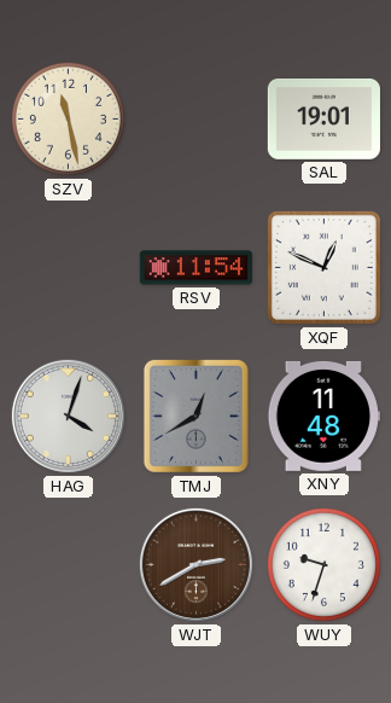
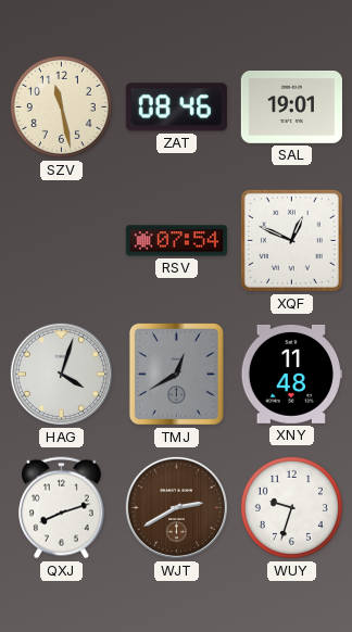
ZAT: none -> 08:46
RSV: 11:54 -> 07:54
QXJ: none -> 8:12
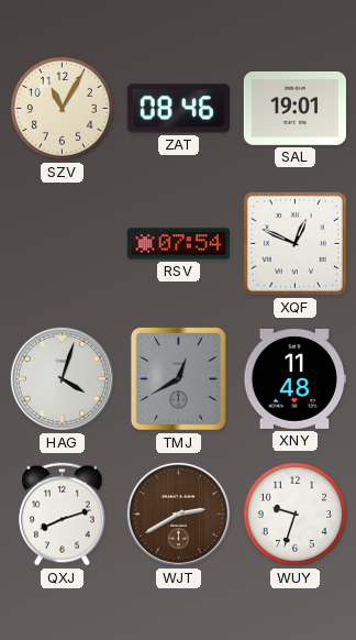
SZV: 11:28 -> 11:05
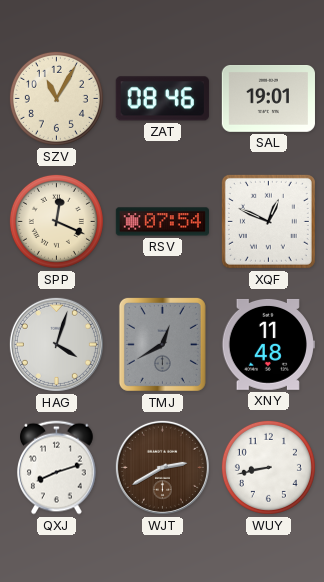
SPP: none -> 12:19
WUY: 9:33 -> 8:43
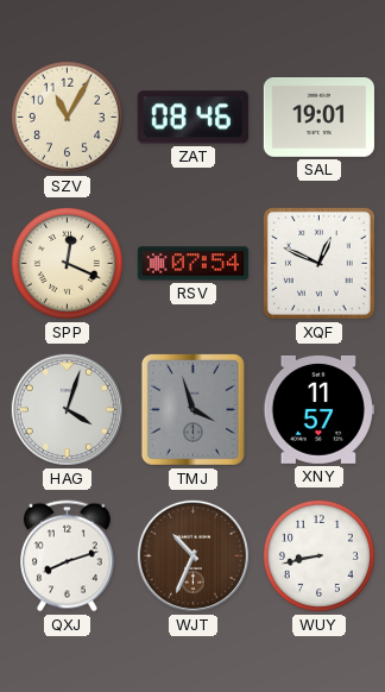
TMJ: 12:40 -> 3:57
XNY: 11:48 -> 11:57
WJT: 2:40 -> 10:34
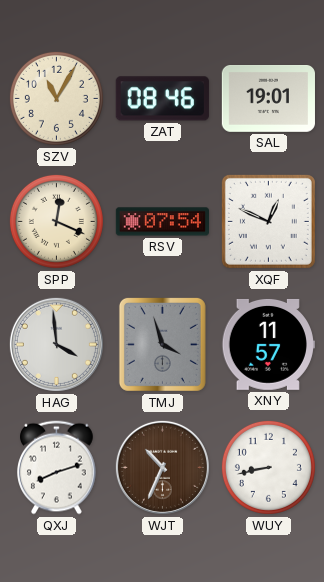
HAG: 4:03 -> 3:59
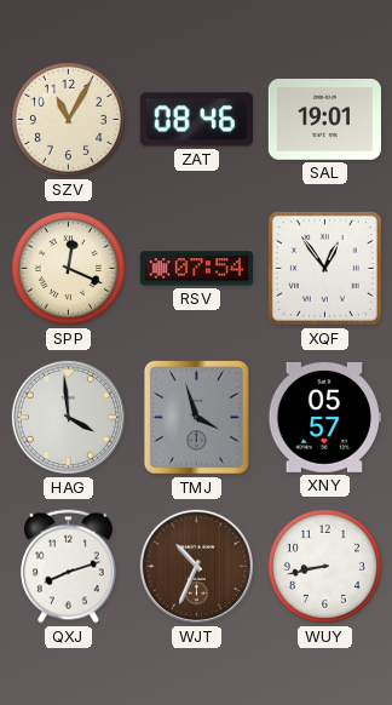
XQF: 12:49 -> 12:54
XNY: 11:57 -> 05:57
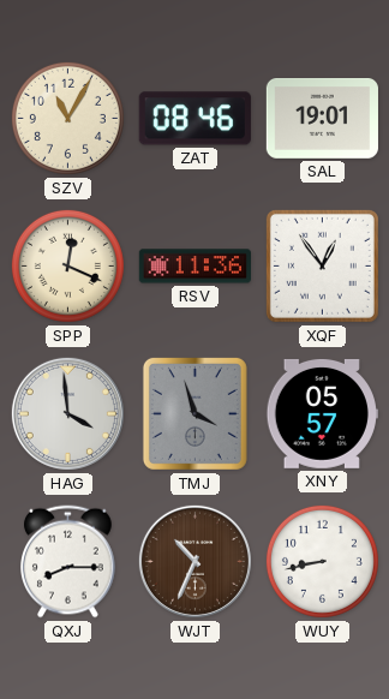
RSV: 07:54 -> 11:36
QXJ: 8:12 -> 8:15
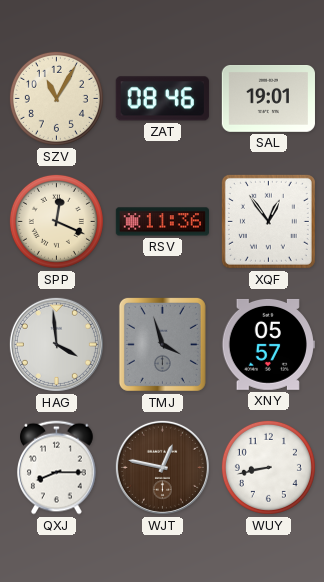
WJT: 10:34 -> 12:47
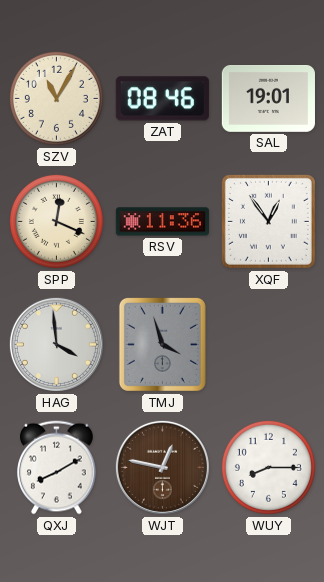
XNY: 05:57 -> none
QXJ: 8:15 -> 8:10
WUY: 8:43 -> 8:15
